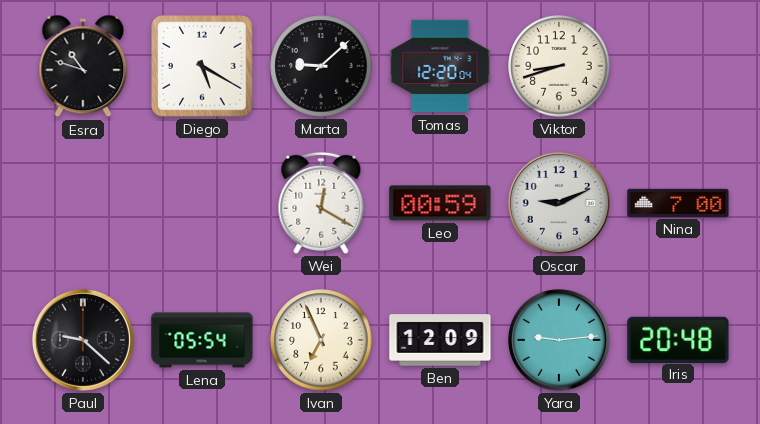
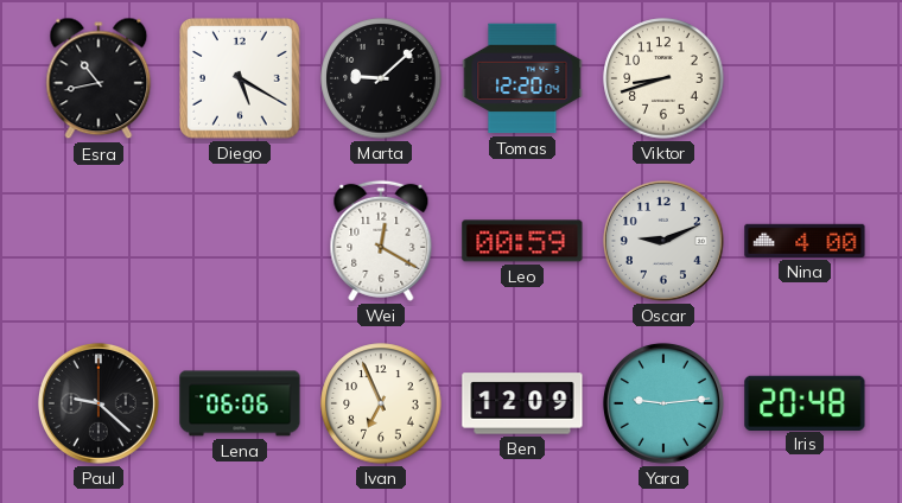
Esra: 10:48 -> 10:43
Nina: 7:00 -> 4:00
Lena: 05:54 -> 06:06
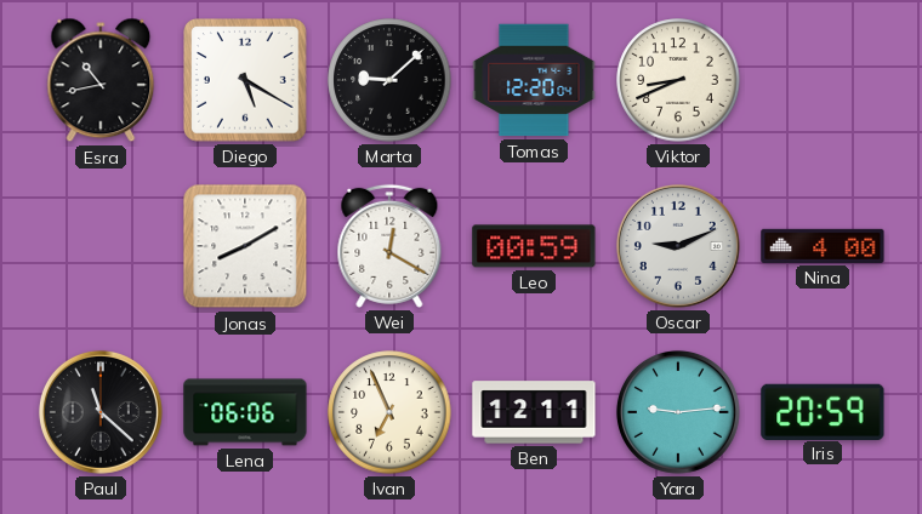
Viktor: 8:42 -> 8:41
Jonas: none -> 8:10
Paul: 9:22 -> 11:22
Ben: 12:09 -> 12:11
Iris: 20:48 -> 20:59
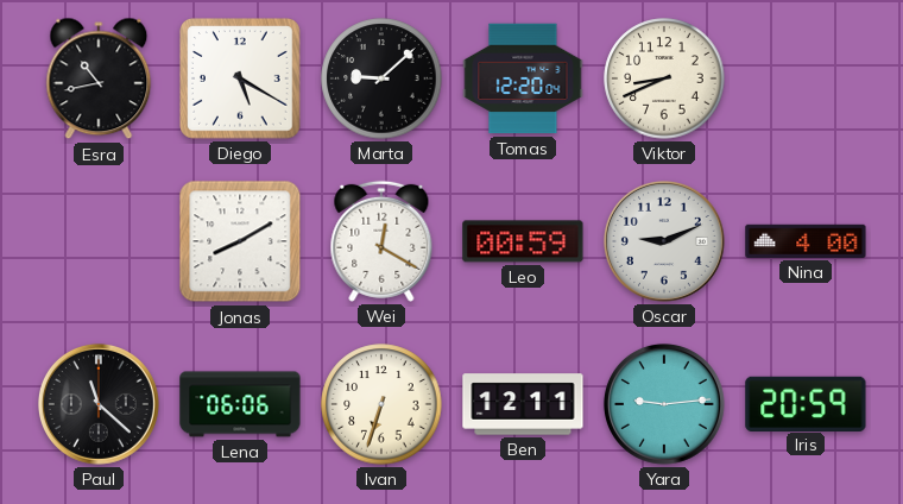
Ivan: 6:56 -> 6:33
